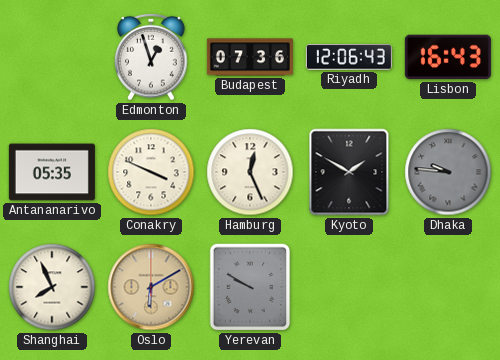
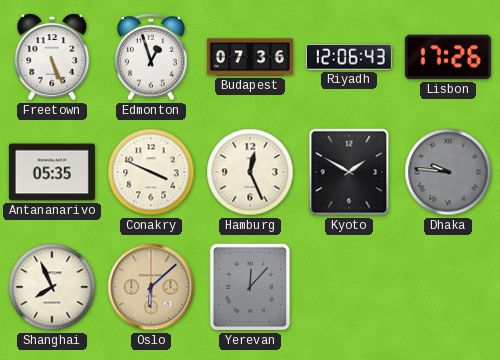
Freetown: none -> 5:26
Lisbon: 16:43 -> 17:26
Oslo: 6:10 -> 6:08
Yerevan: 9:50 -> 12:07
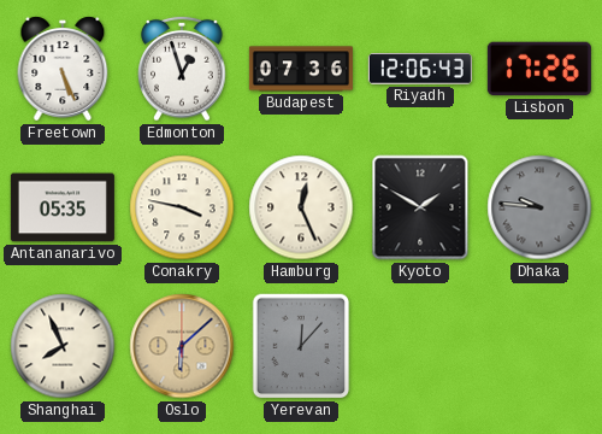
Conakry: 3:49 -> 3:47
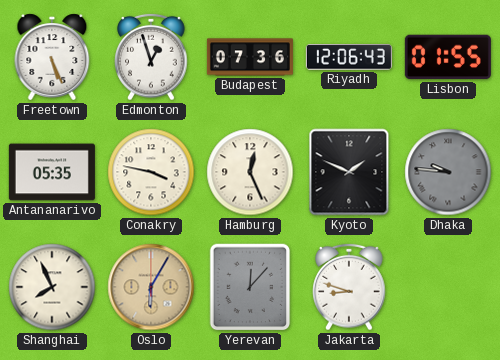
Lisbon: 17:26 -> 01:55
Kyoto: 1:50 -> 1:49
Oslo: 6:08 -> 6:05
Jakarta: none -> 8:48
